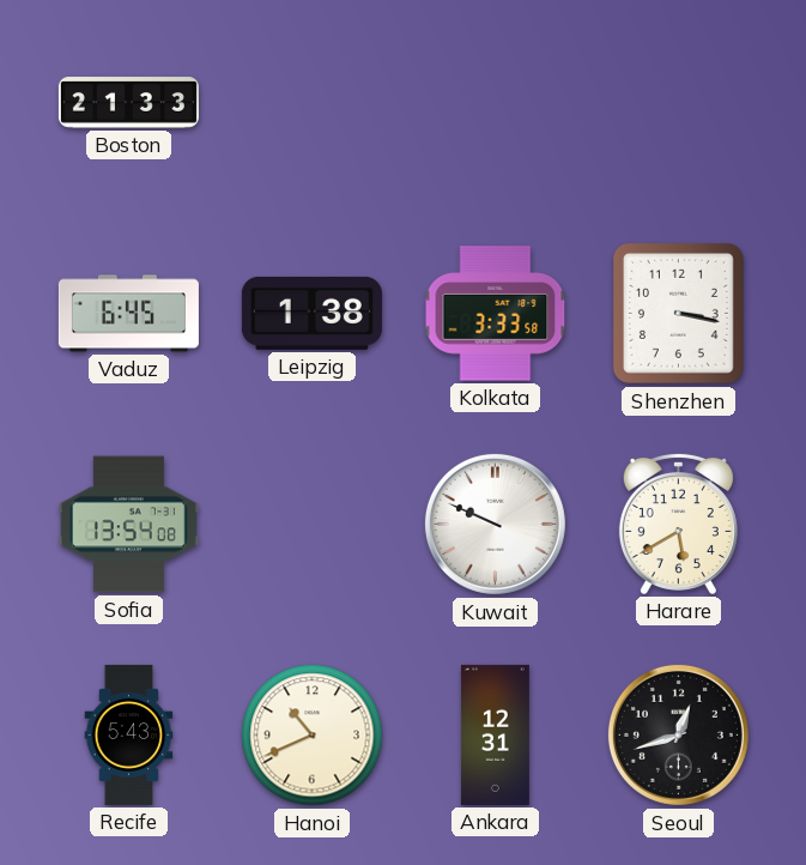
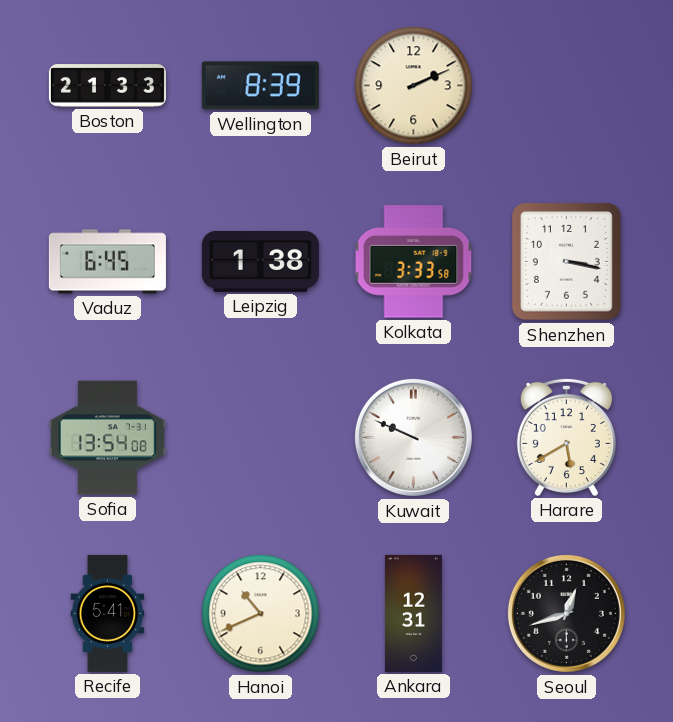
Wellington: none -> 8:39
Beirut: none -> 2:11
Recife: 5:43 -> 5:41
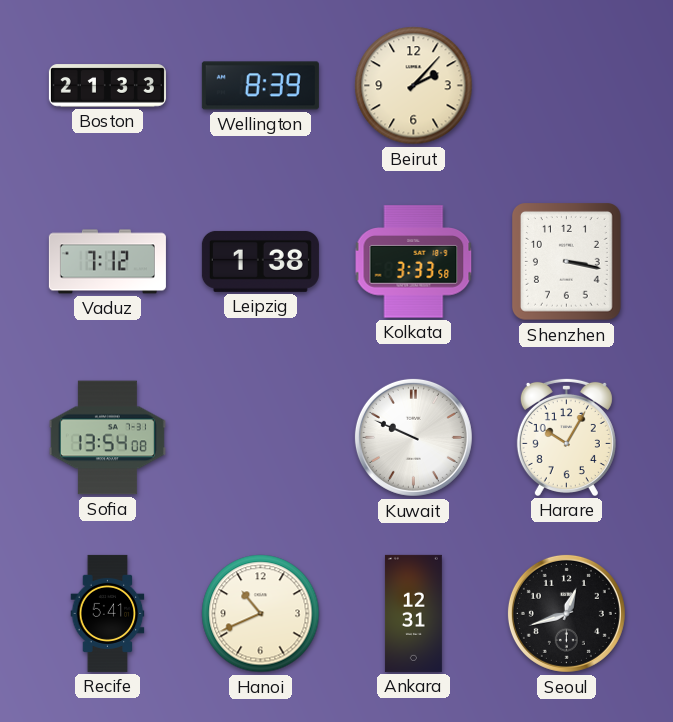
Beirut: 2:11 -> 2:07
Vaduz: 6:45 -> 7:12
Harare: 5:40 -> 10:05
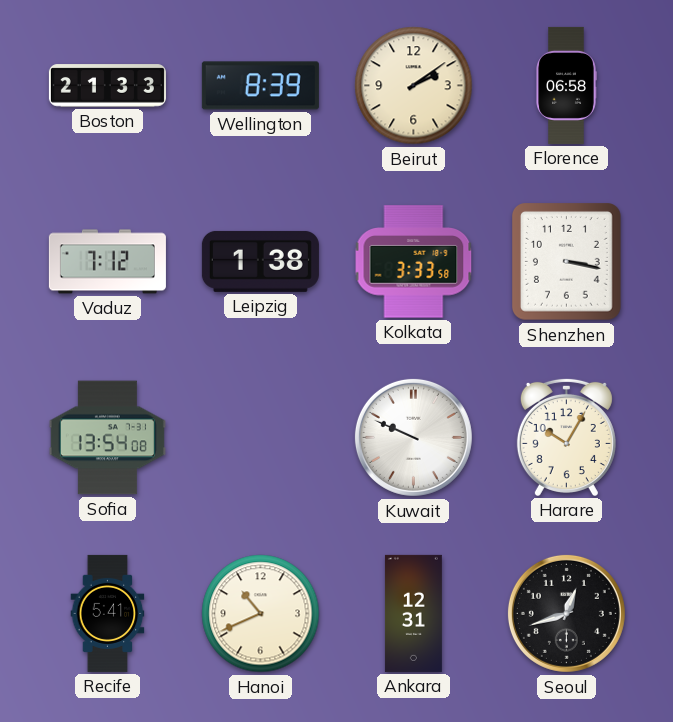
Beirut: 2:07 -> 2:09
Florence: none -> 06:58
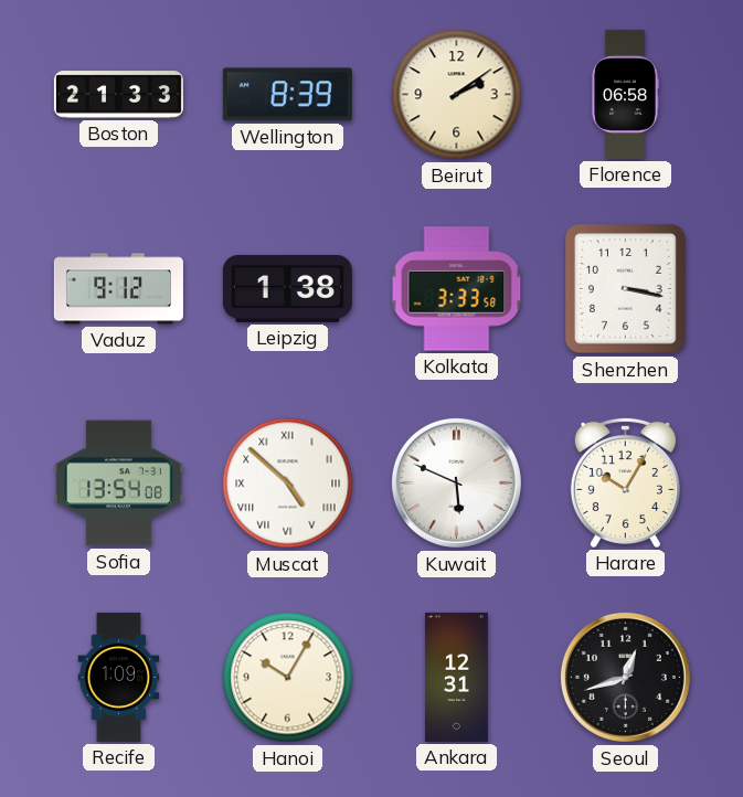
Vaduz: 7:12 -> 9:12
Muscat: none -> 4:52
Kuwait: 9:49 -> 5:49
Recife: 5:41 -> 1:09
Hanoi: 10:41 -> 10:05
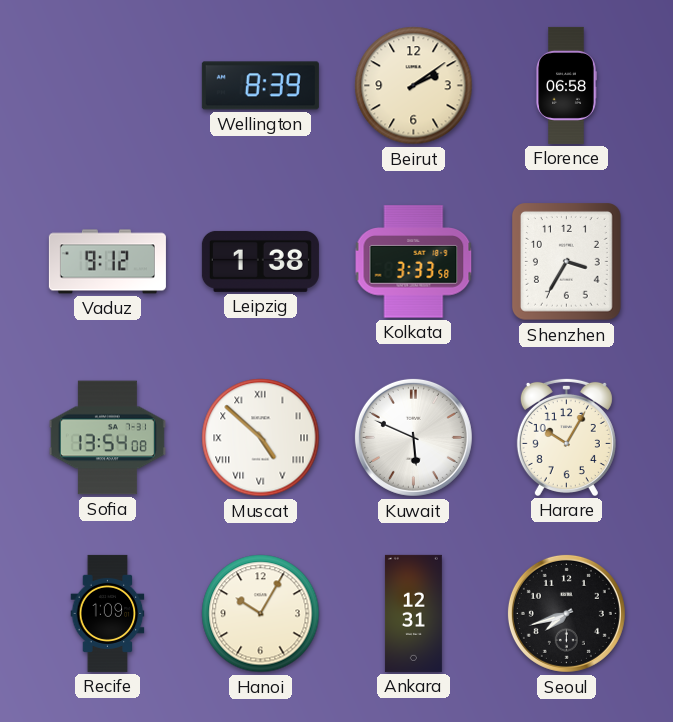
Boston: 21:33 -> none
Shenzhen: 3:17 -> 3:35
Seoul: 12:42 -> 7:42
